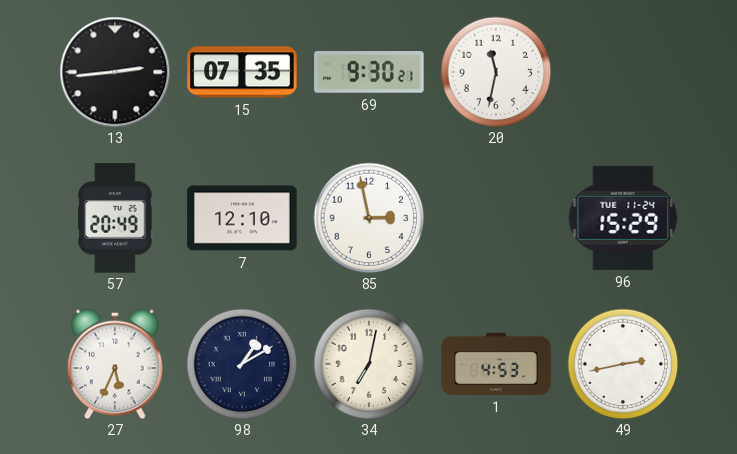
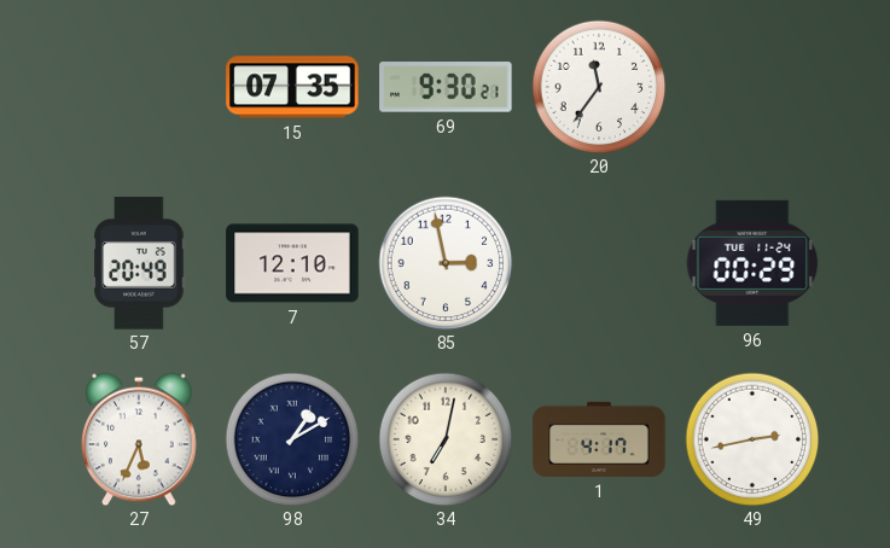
13: 2:44 -> none
20: 11:32 -> 11:36
96: 15:29 -> 00:29
1: 4:53 -> 4:17
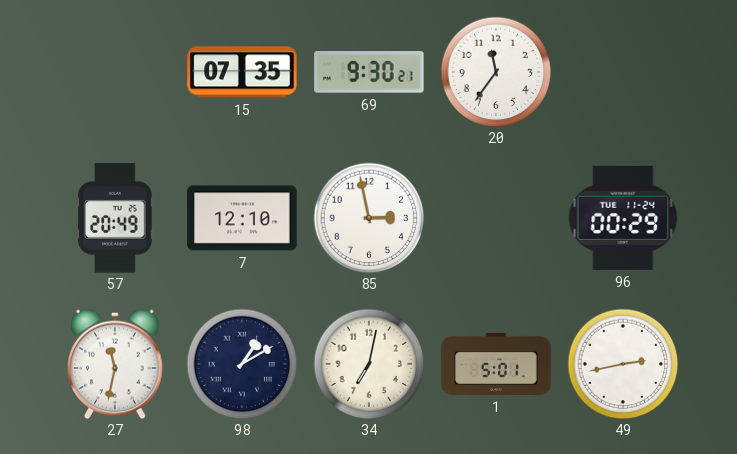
27: 5:34 -> 11:32
1: 4:17 -> 5:01
